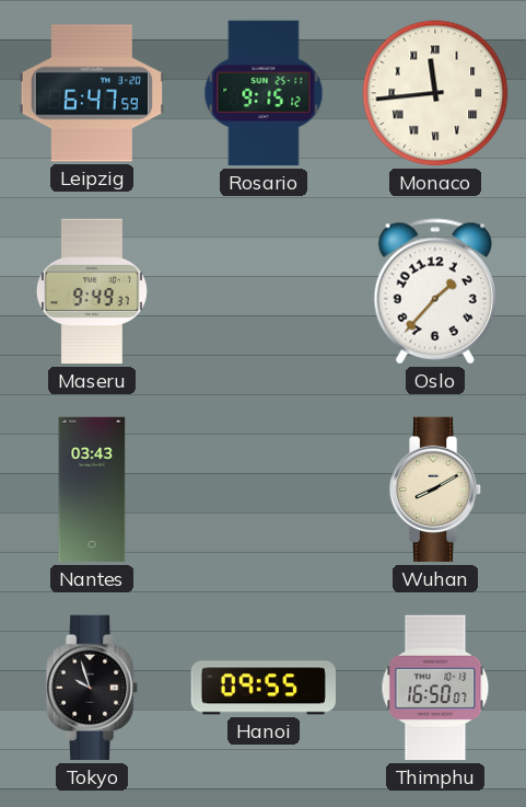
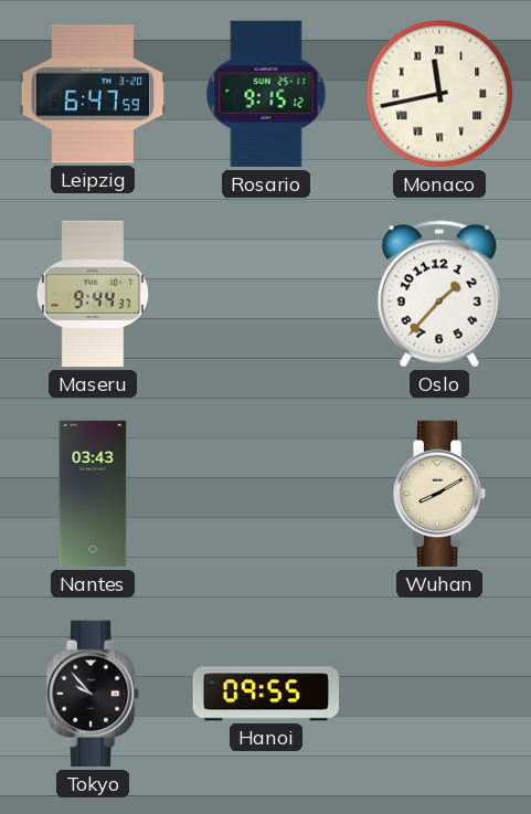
Monaco: 11:44 -> 11:43
Maseru: 9:49 -> 9:44
Tokyo: 9:57 -> 9:53
Thimphu: 16:50 -> none
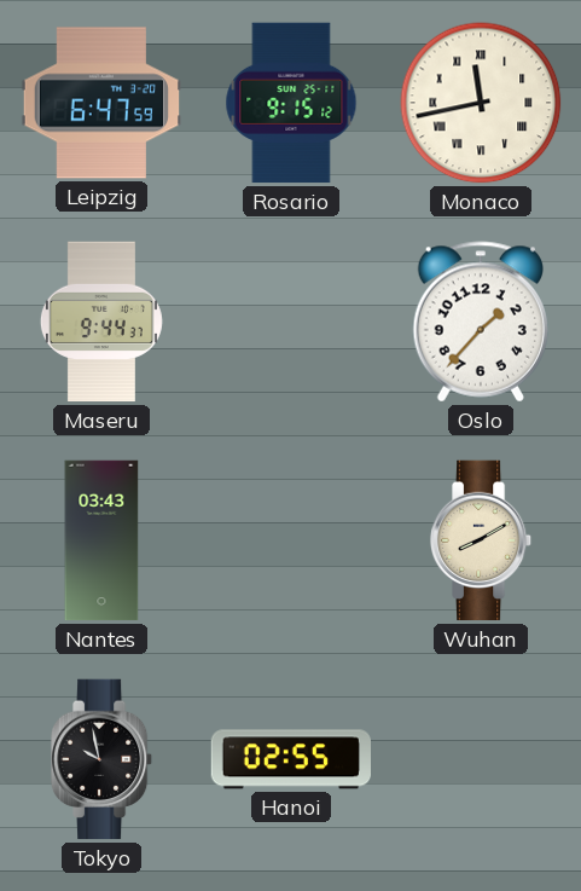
Tokyo: 9:53 -> 9:58
Hanoi: 09:55 -> 02:55
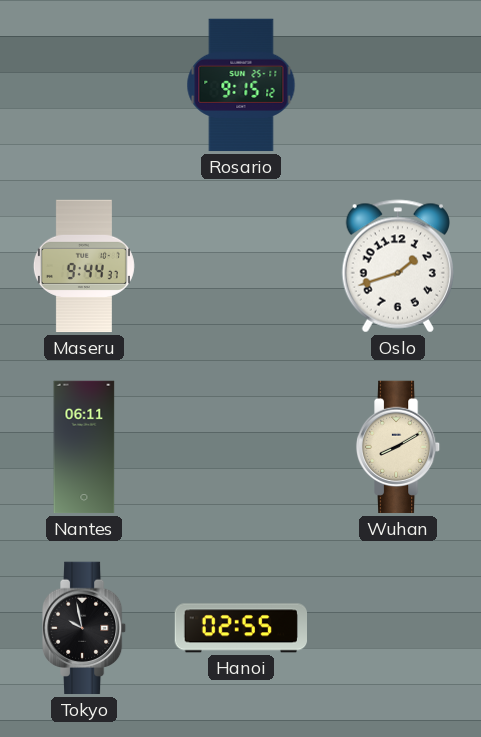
Leipzig: 6:47 -> none
Monaco: 11:43 -> none
Oslo: 1:37 -> 1:42
Nantes: 03:43 -> 06:11
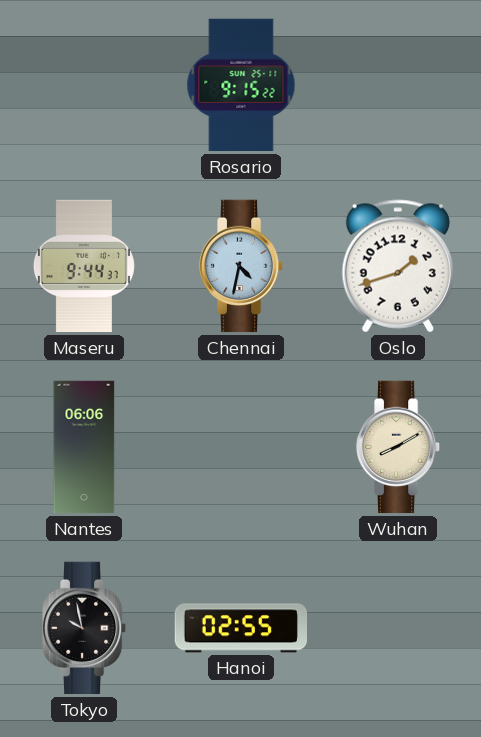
Rosario: 9:15:12 -> 9:15:22
Chennai: none -> 4:32
Nantes: 06:11 -> 06:06
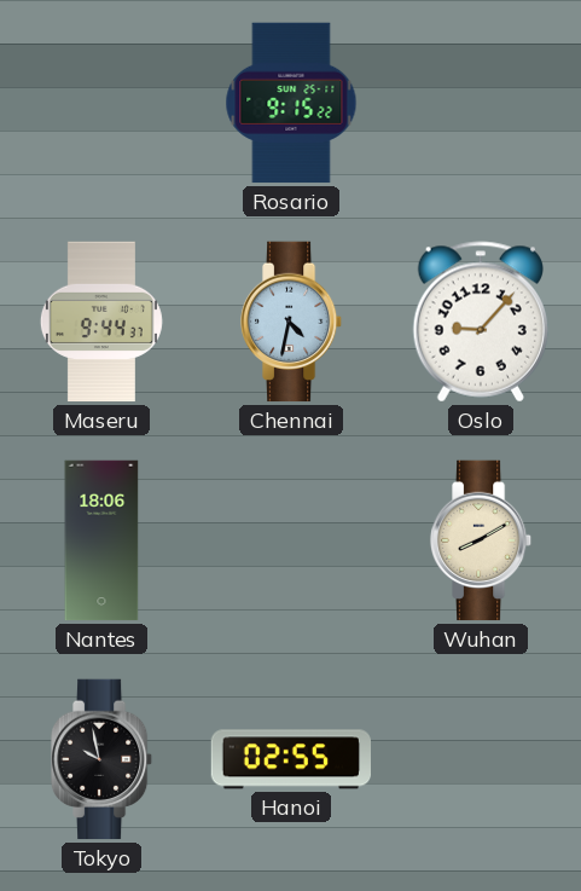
Oslo: 1:42 -> 9:07
Nantes: 06:06 -> 18:06
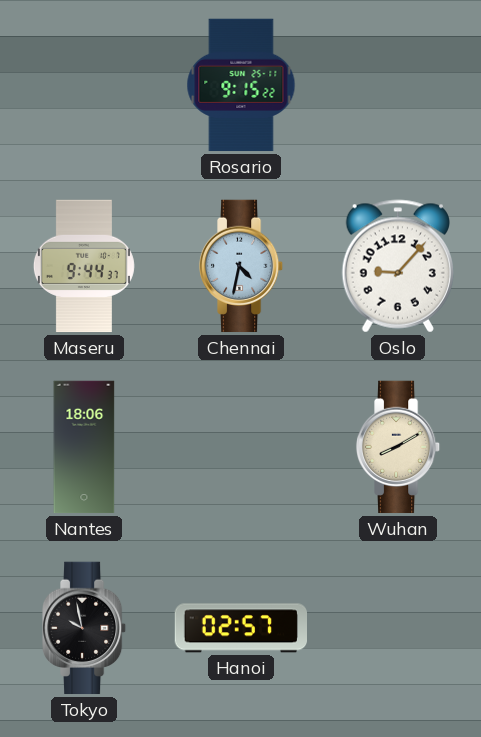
Hanoi: 02:55 -> 02:57
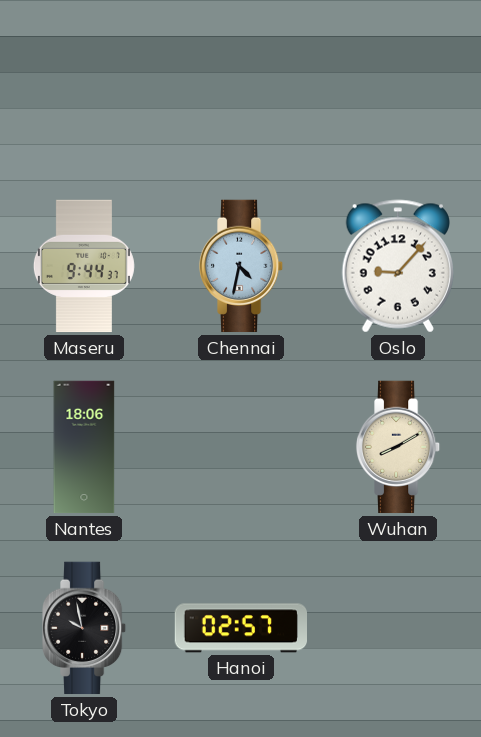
Rosario: 9:15 -> none
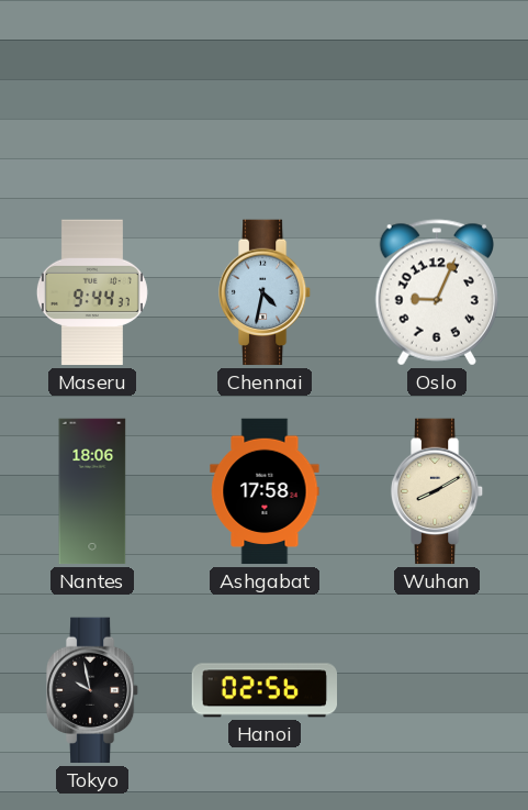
Oslo: 9:07 -> 9:04
Ashgabat: none -> 17:58
Hanoi: 02:57 -> 02:56
